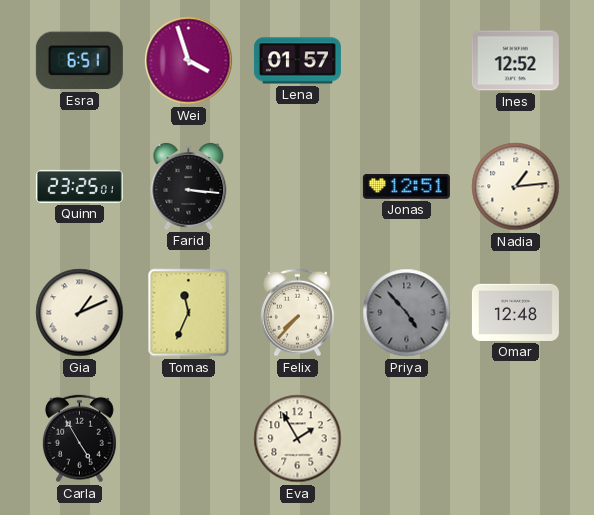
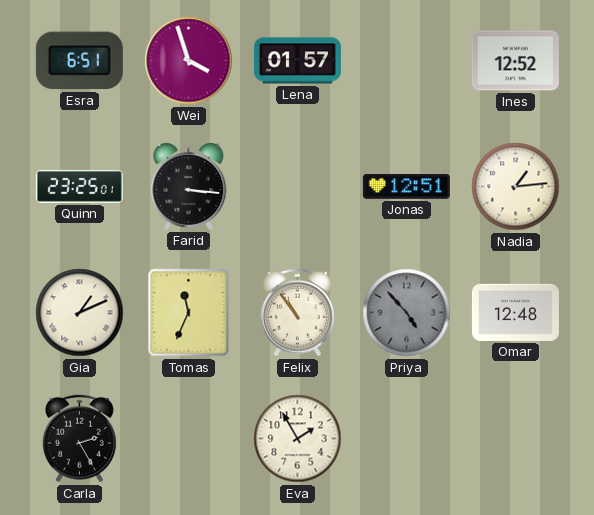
Felix: 7:37 -> 10:54
Carla: 4:55 -> 2:25
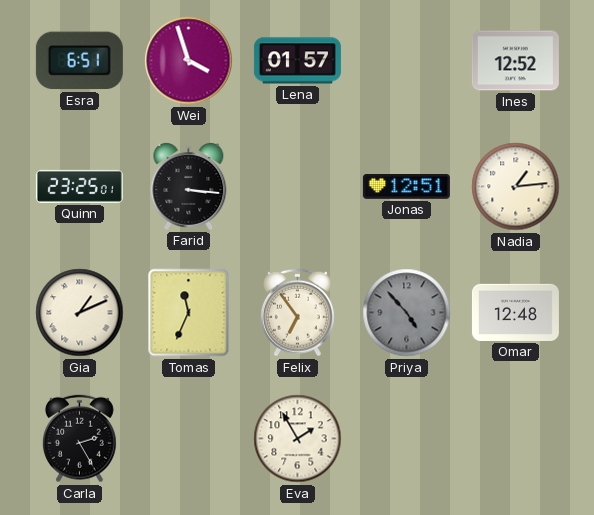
Felix: 10:54 -> 6:54
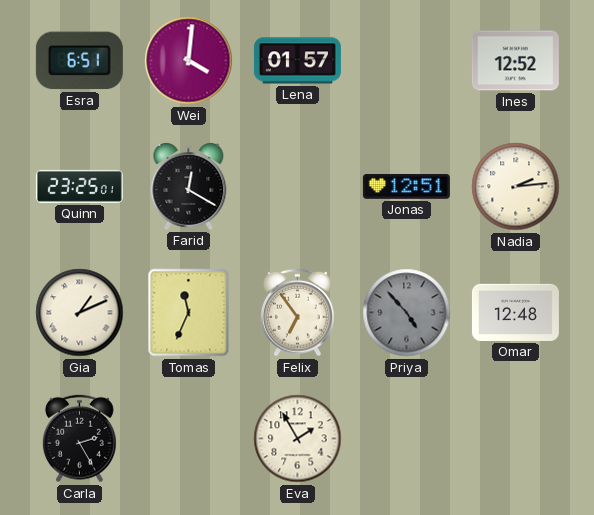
Wei: 3:57 -> 4:01
Farid: 3:16 -> 12:20
Nadia: 1:14 -> 2:14
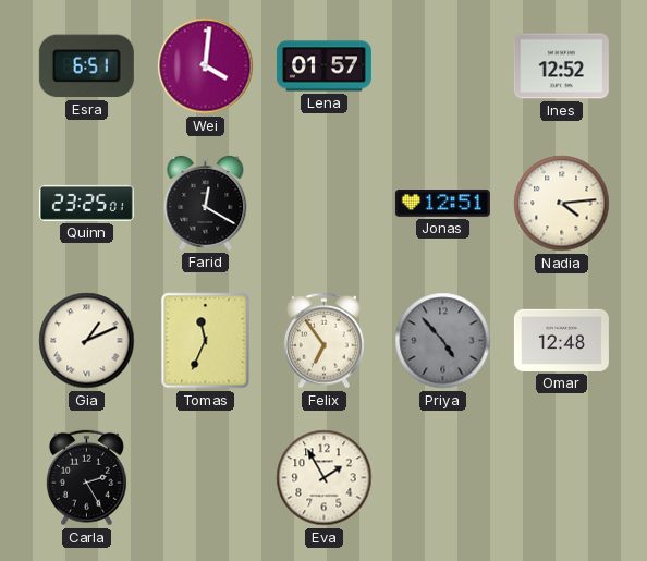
Nadia: 2:14 -> 4:14
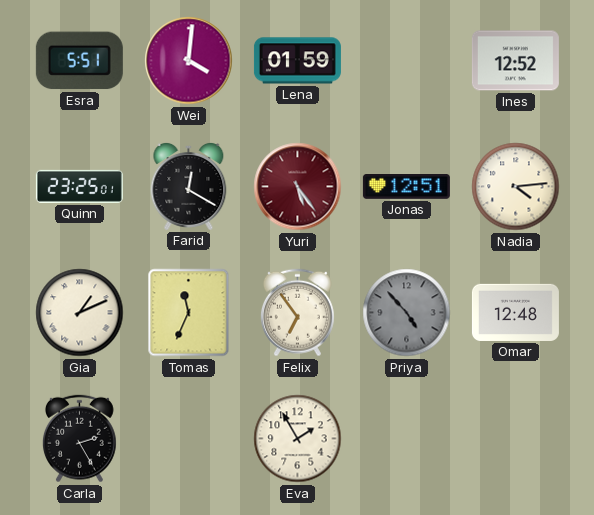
Esra: 6:51 -> 5:51
Lena: 01:57 -> 01:59
Yuri: none -> 5:24
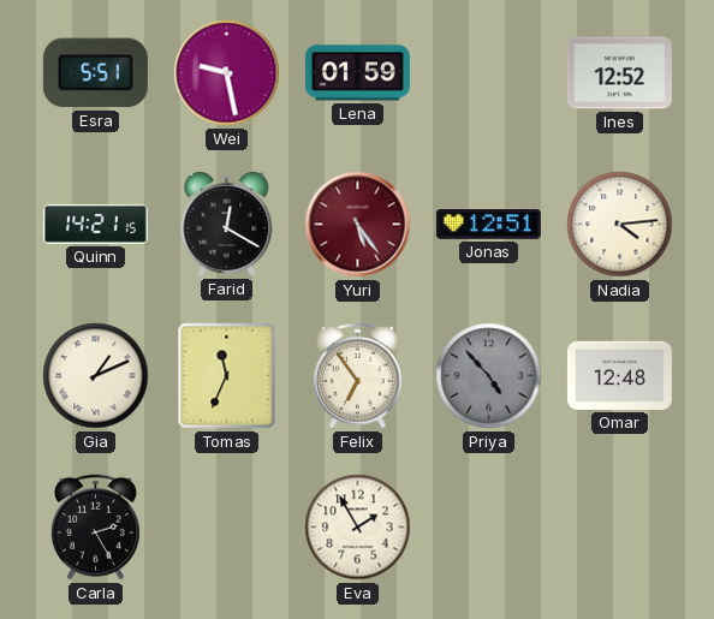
Wei: 4:01 -> 9:28
Quinn: 23:25 -> 14:21
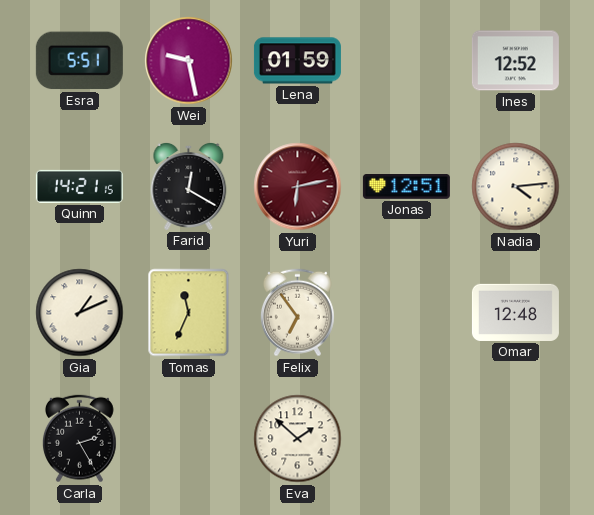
Yuri: 5:24 -> 6:13
Priya: 4:53 -> none
Eva: 1:55 -> 1:52
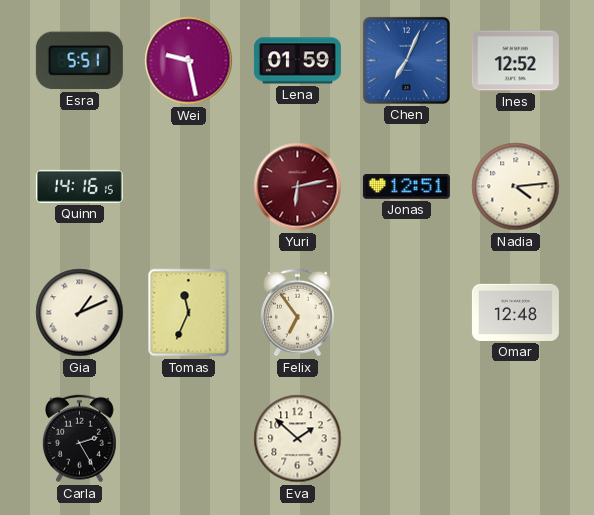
Chen: none -> 7:04
Quinn: 14:21 -> 14:16
Farid: 12:20 -> none
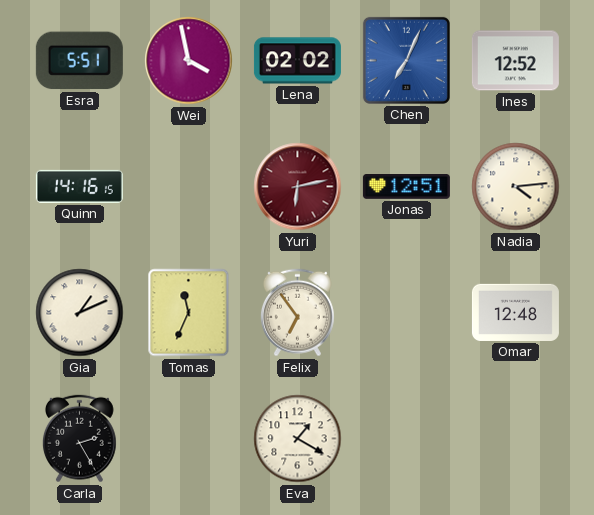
Wei: 9:28 -> 3:58
Lena: 01:59 -> 02:02
Eva: 1:52 -> 1:20
